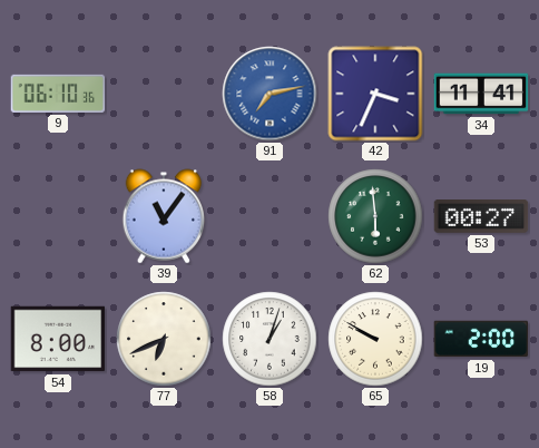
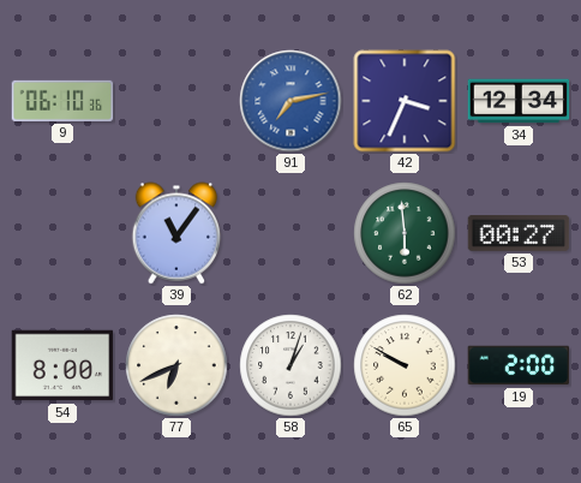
34: 11:41 -> 12:34
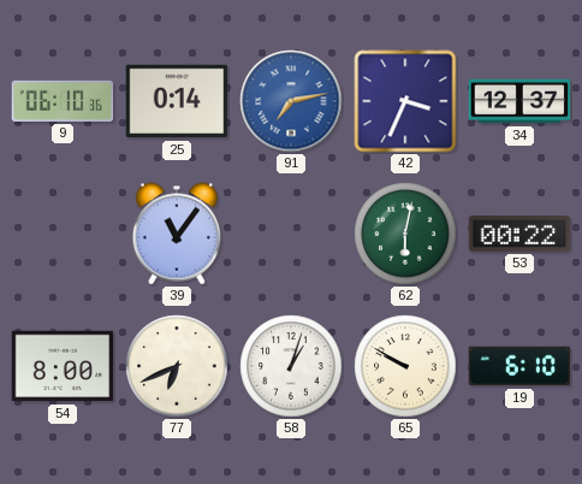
25: none -> 0:14
34: 12:34 -> 12:37
62: 5:59 -> 6:02
53: 00:27 -> 00:22
19: 2:00 -> 6:10
